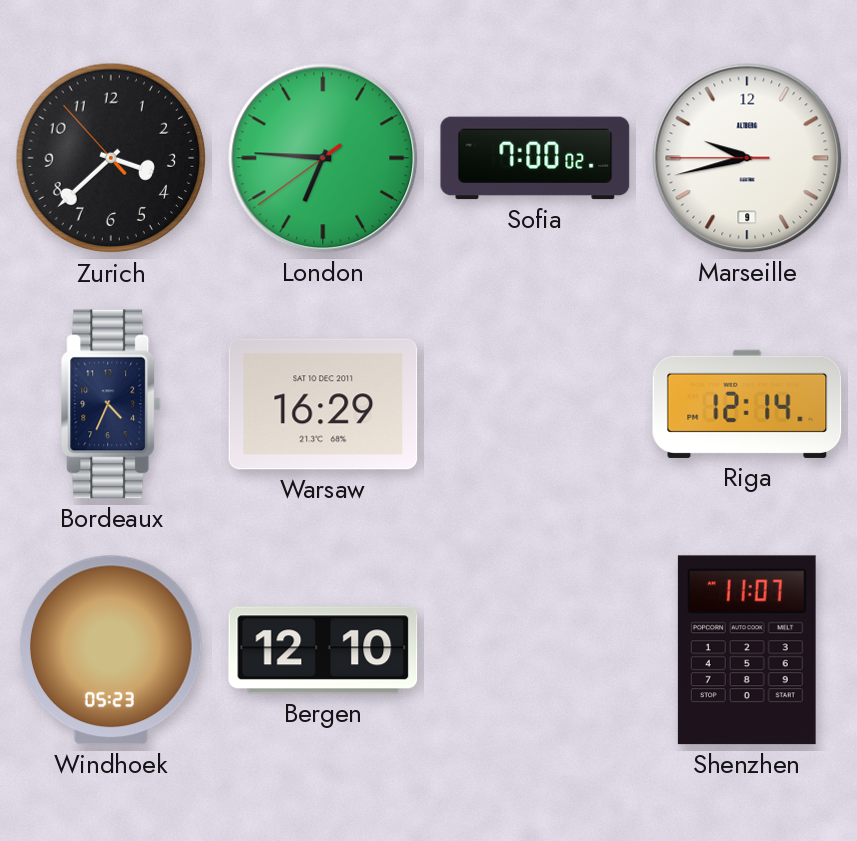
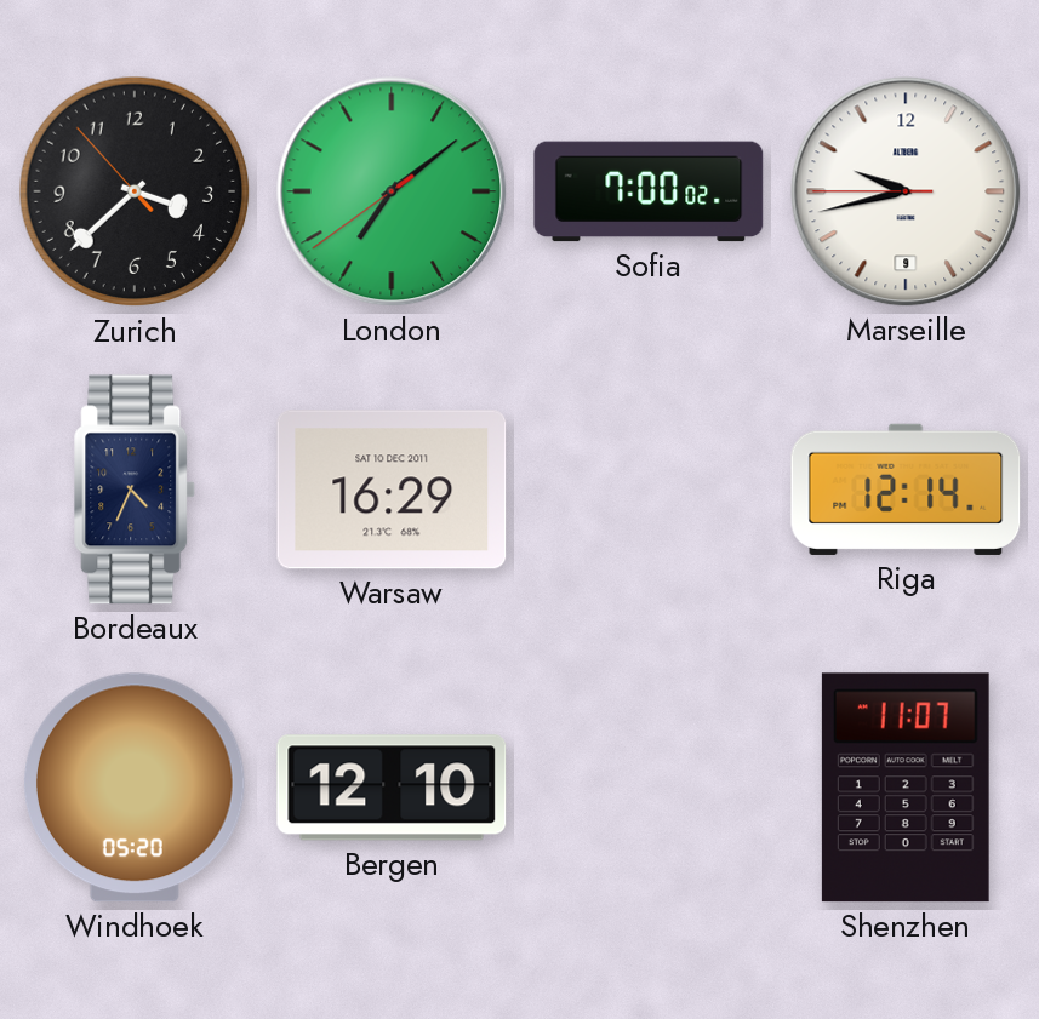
London: 6:45 -> 7:08
Windhoek: 05:23 -> 05:20
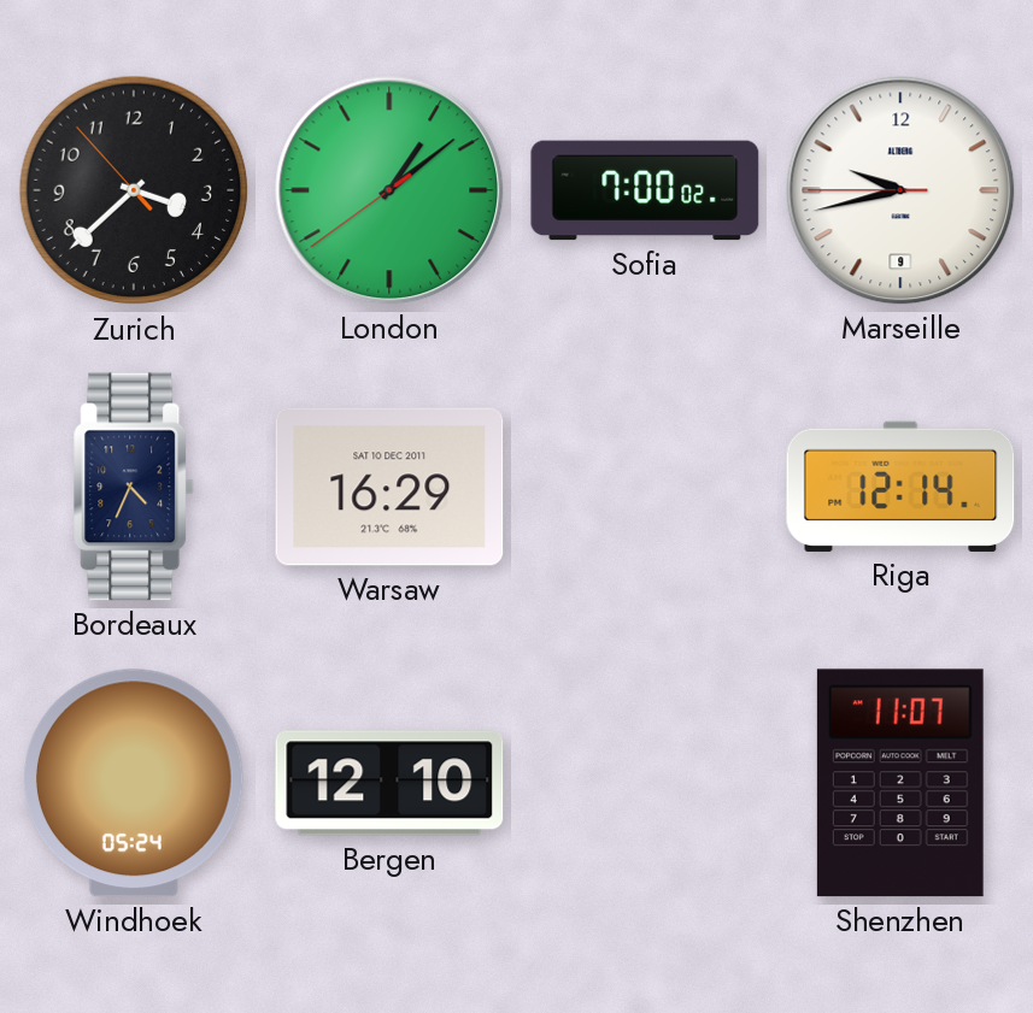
London: 7:08 -> 1:08
Windhoek: 05:20 -> 05:24
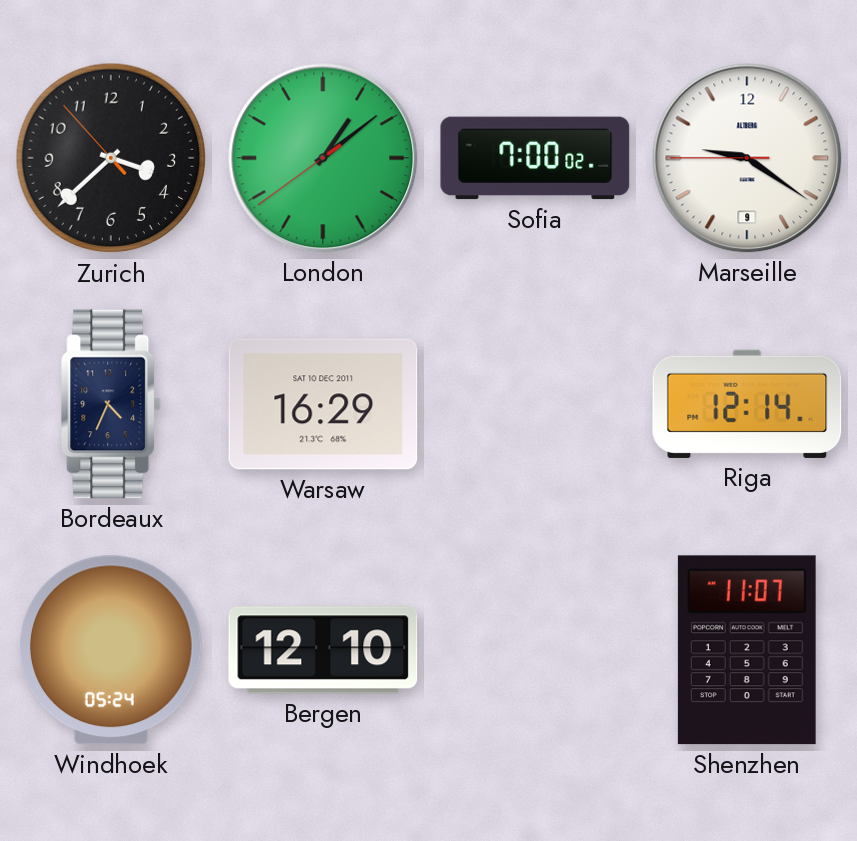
Marseille: 9:42 -> 9:20
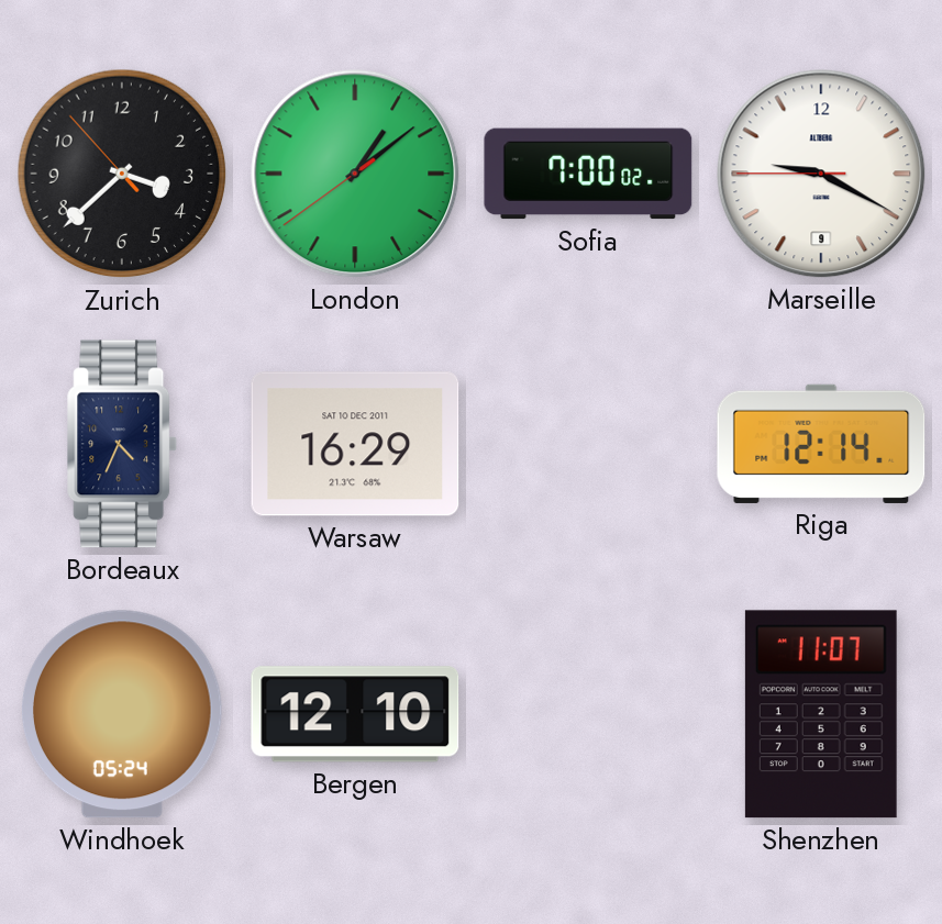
Marseille: 9:20 -> 9:19
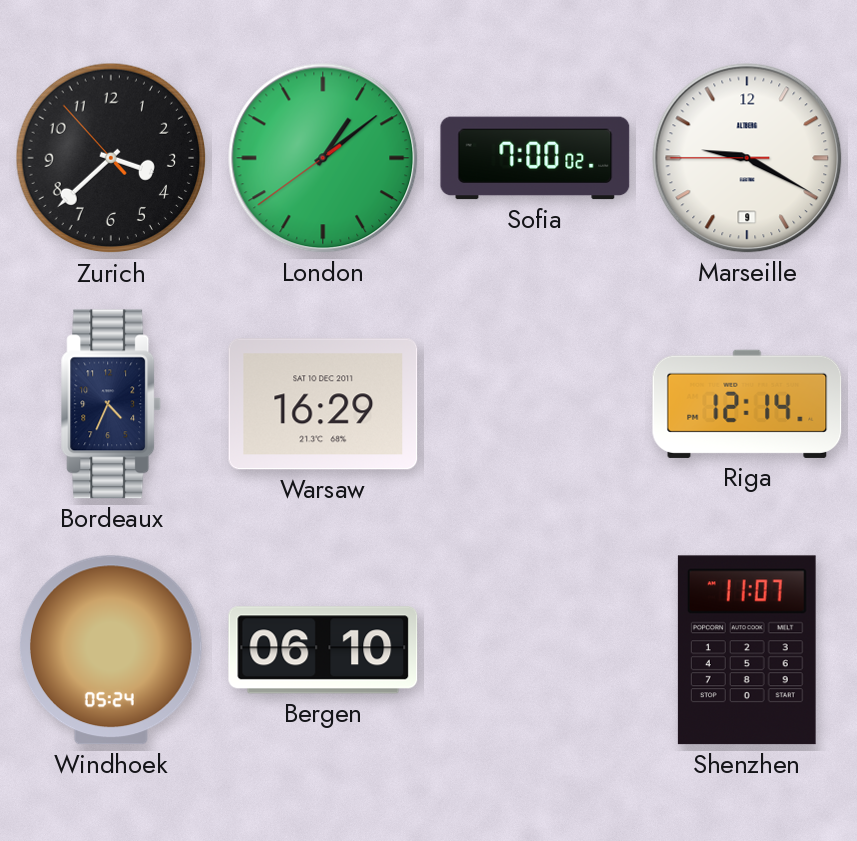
Bergen: 12:10 -> 06:10
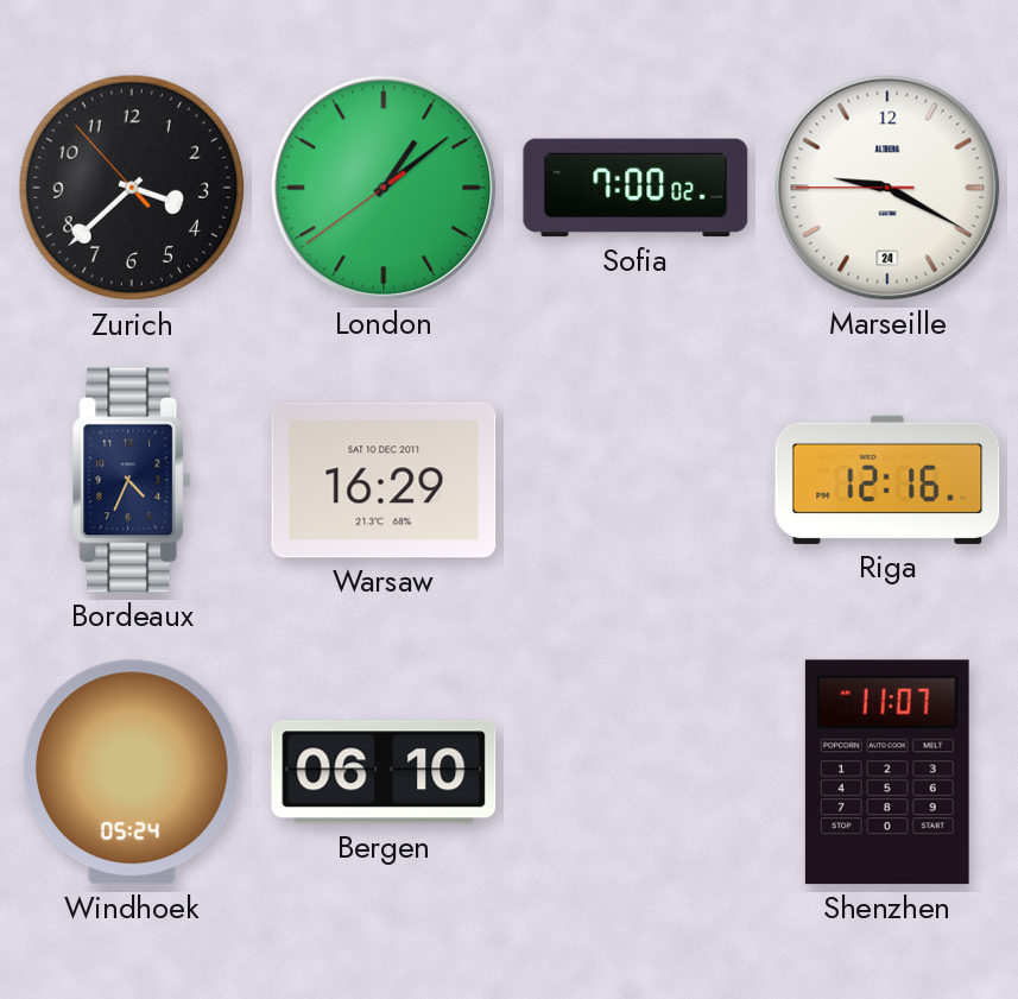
Marseille date: 9 -> 24
Riga: 12:14 -> 12:16
